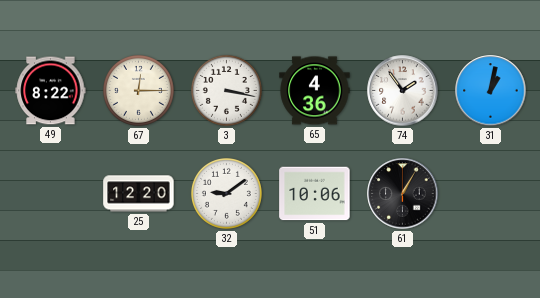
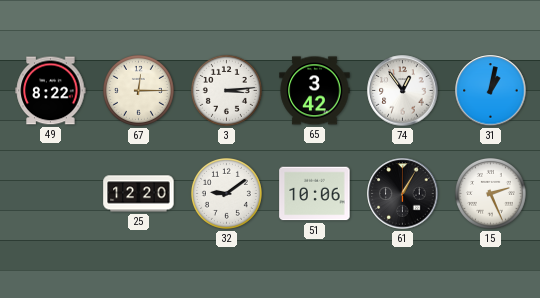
3: 3:17 -> 3:14
65: 4:36 -> 3:42
74: 1:54 -> 12:54
15: none -> 2:26
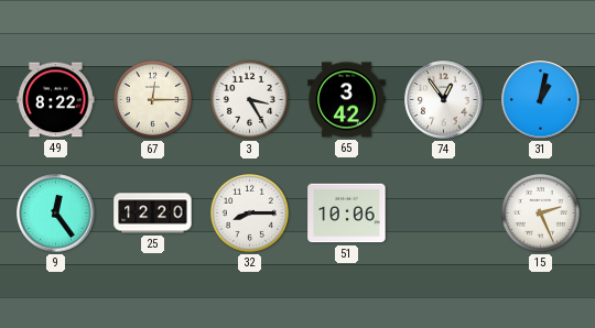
3: 3:14 -> 3:25
9: none -> 12:24
32: 9:09 -> 8:15
61: 1:05 -> none
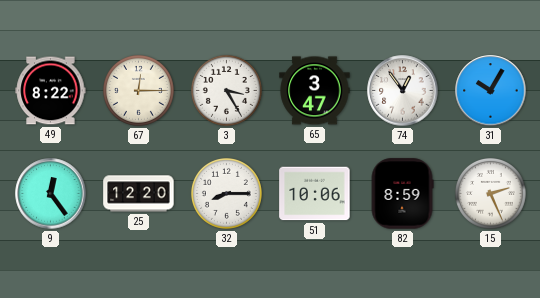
65: 3:42 -> 3:47
31: 1:02 -> 10:05
82: none -> 8:59
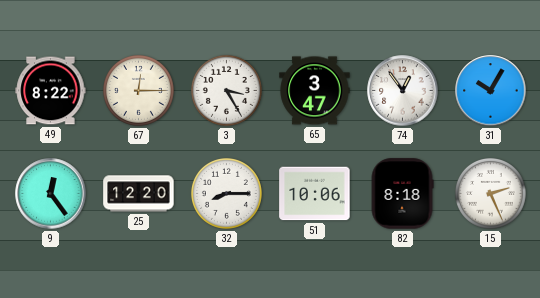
82: 8:59 -> 8:18
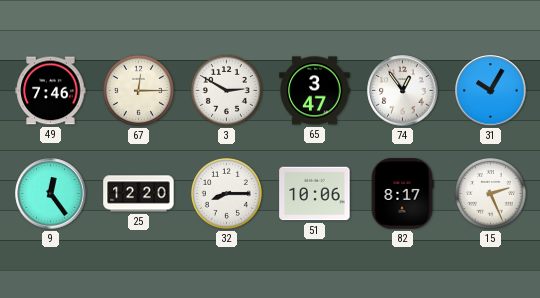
49: 8:22 -> 7:46
3: 3:25 -> 2:50
82: 8:18 -> 8:17
